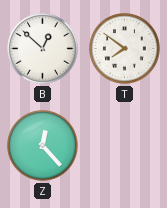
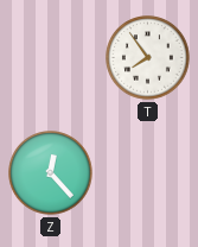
B: 12:52 -> none
T: 7:51 -> 7:54
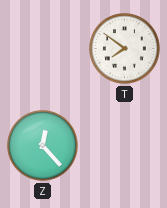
T: 7:54 -> 7:51
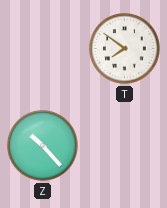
Z: 12:23 -> 10:23
